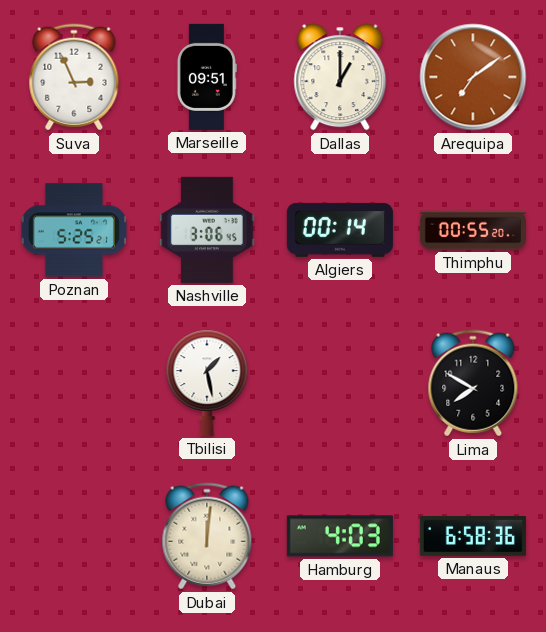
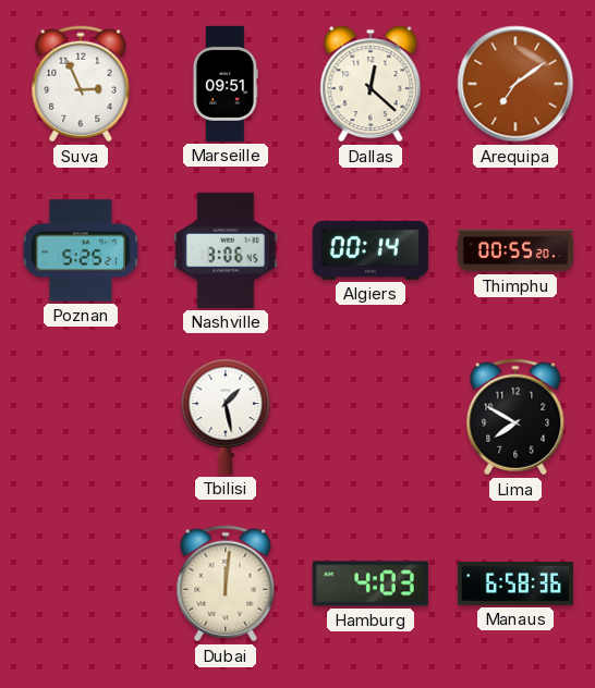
Dallas: 1:00 -> 12:22
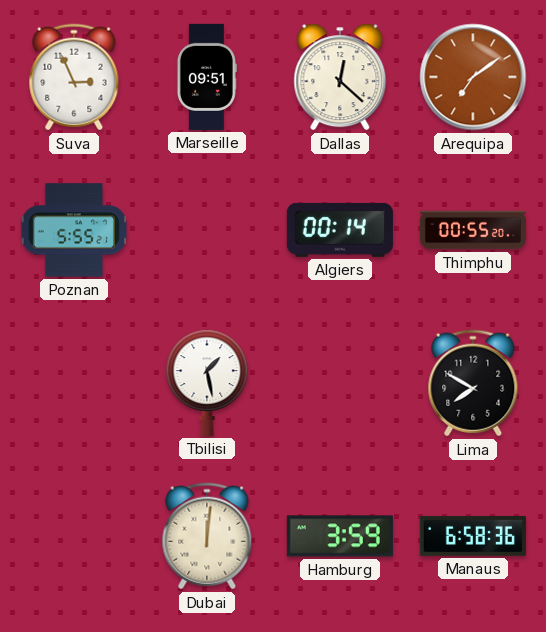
Poznan: 5:25 -> 5:55
Nashville: 3:06 -> none
Hamburg: 4:03 -> 3:59
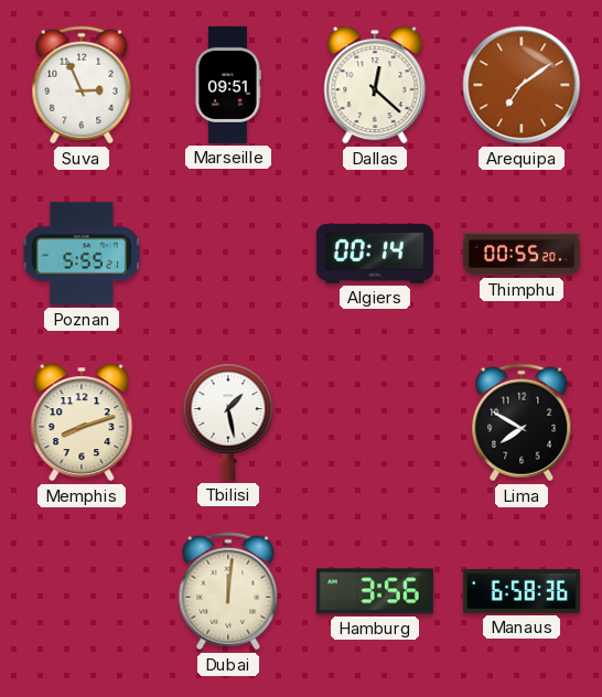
Memphis: none -> 8:12
Hamburg: 3:59 -> 3:56
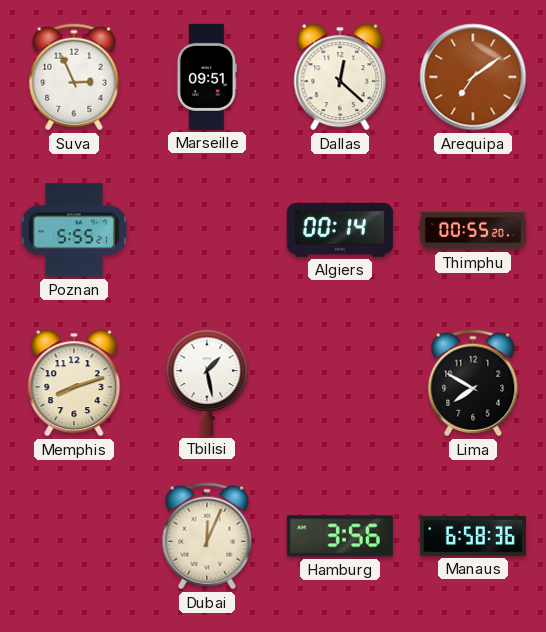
Dubai: 12:01 -> 12:04
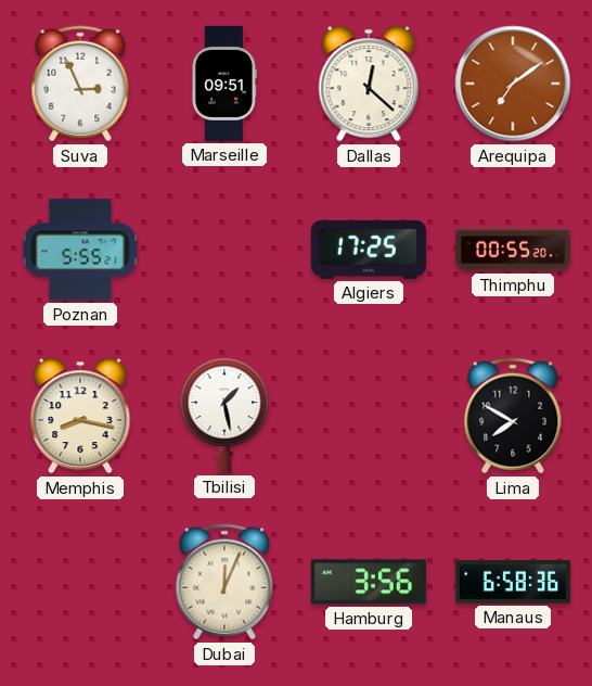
Algiers: 00:14 -> 17:25
Memphis: 8:12 -> 8:17
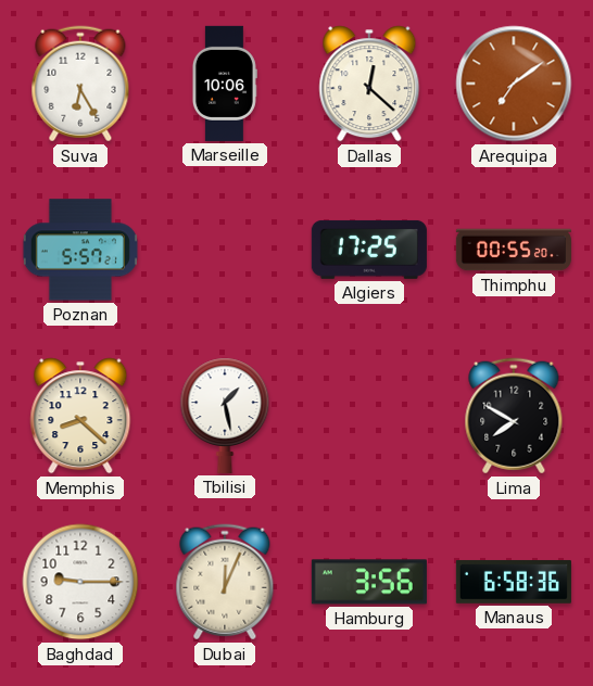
Suva: 2:56 -> 6:25
Marseille: 09:51 -> 10:06
Poznan: 5:55 -> 5:57
Memphis: 8:17 -> 8:22
Baghdad: none -> 9:15
